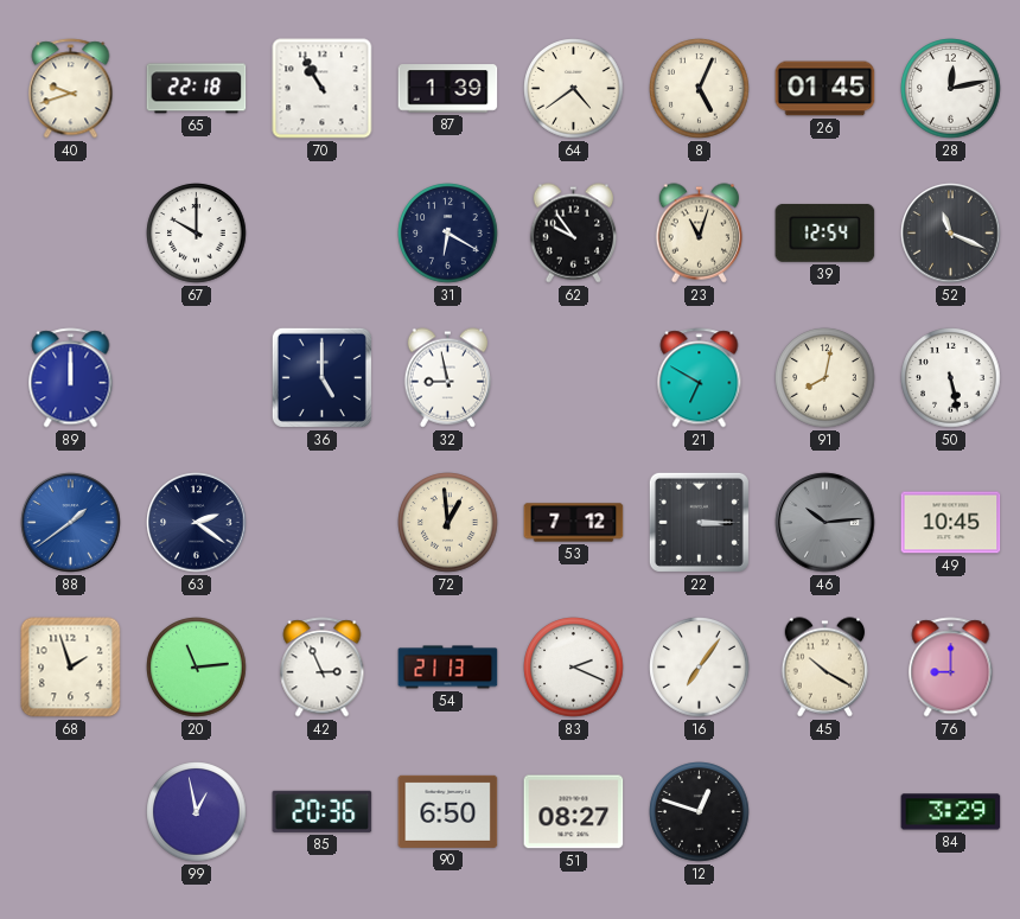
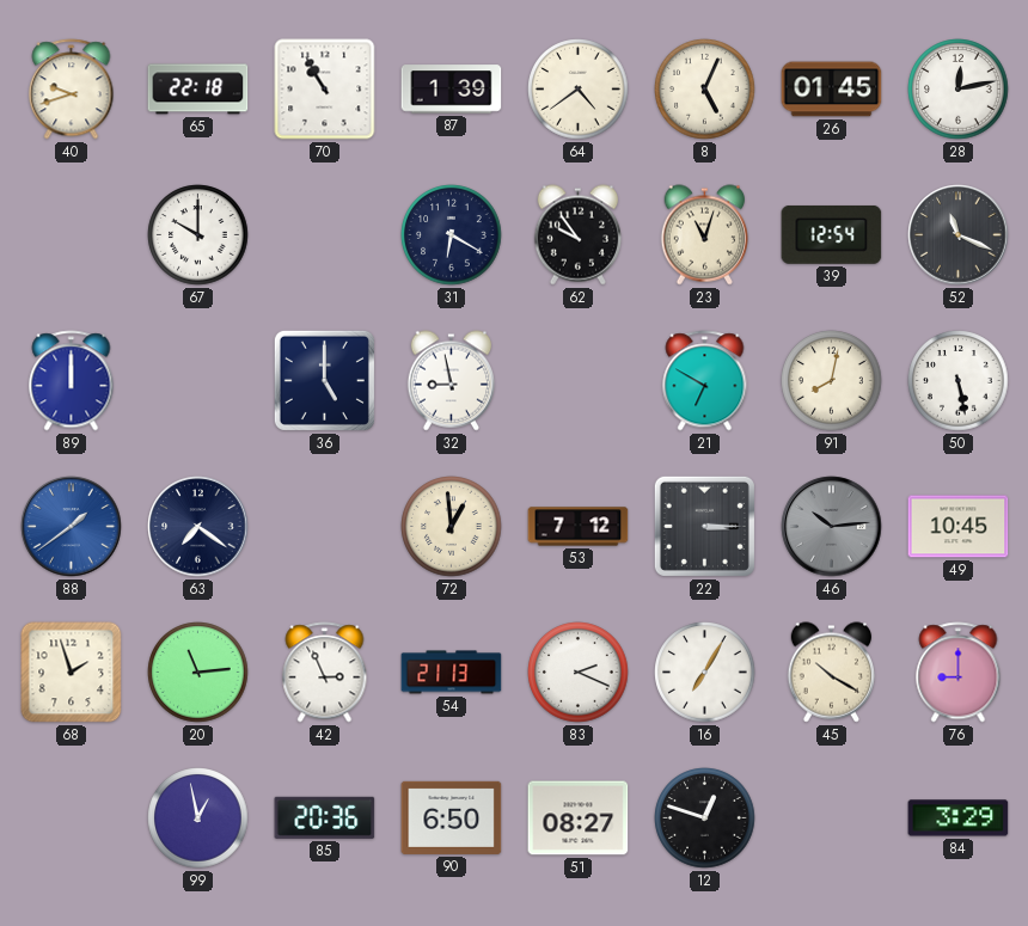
63: 2:21 -> 7:21
16: 7:06 -> 7:05
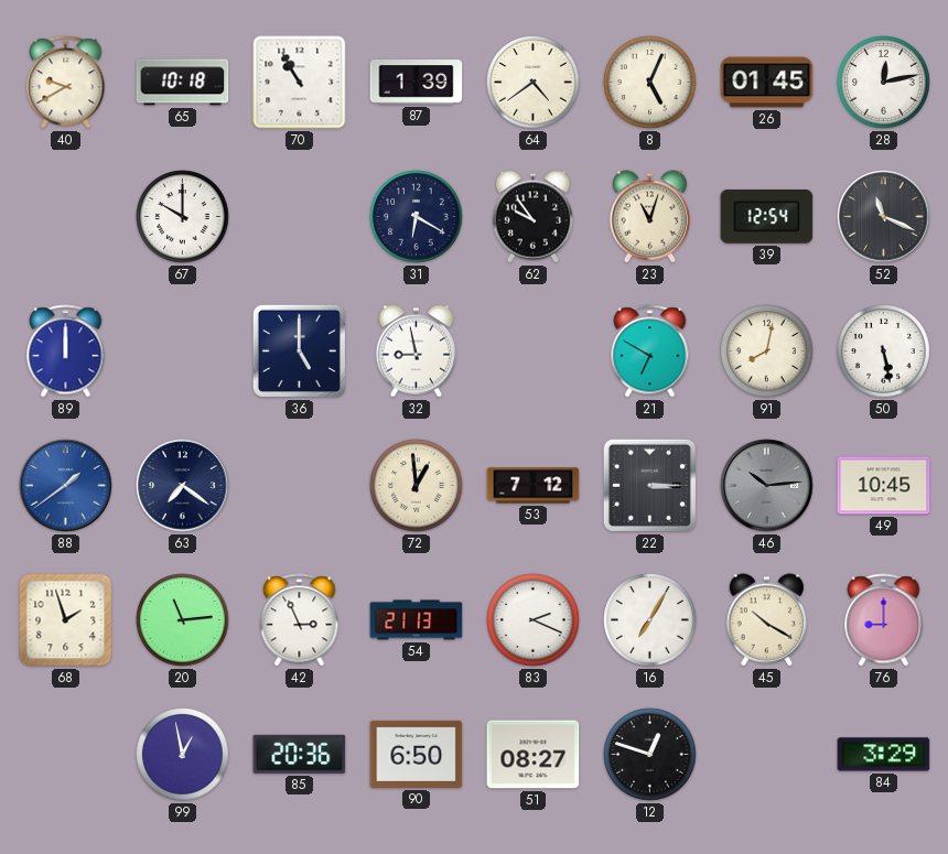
40: 9:42 -> 9:40
65: 22:18 -> 10:18
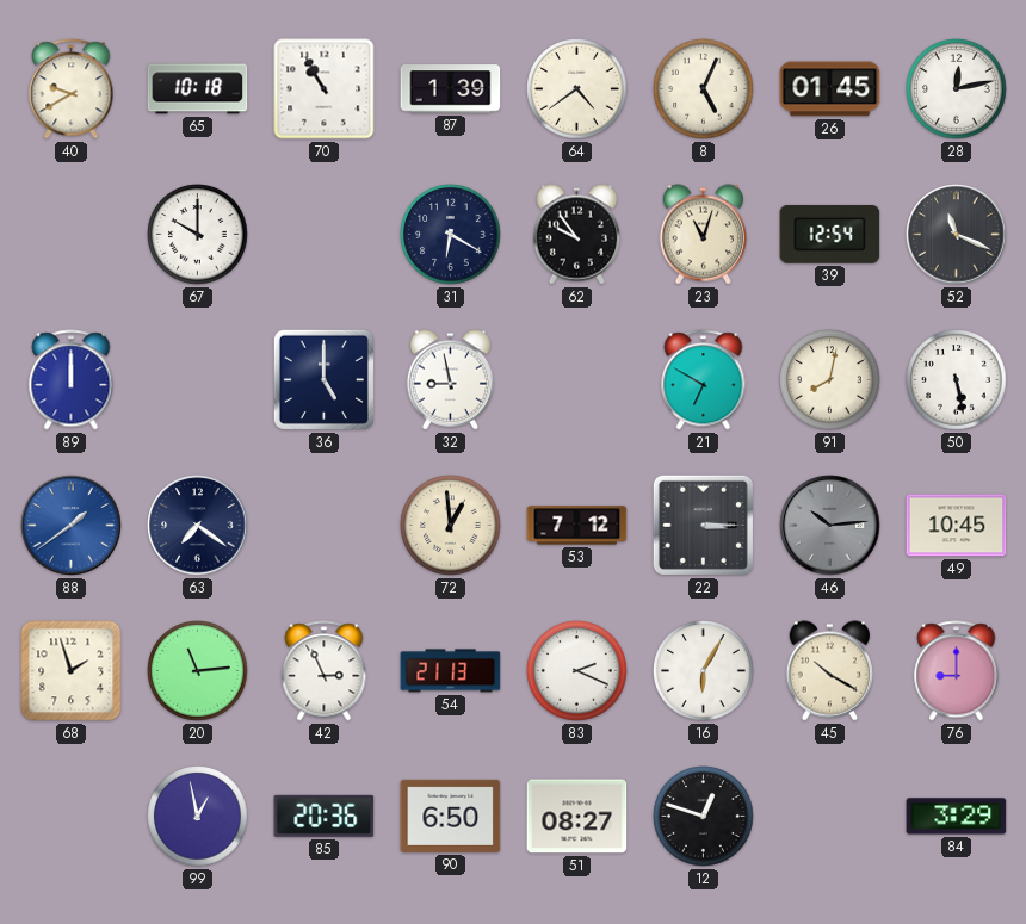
16: 7:05 -> 6:05
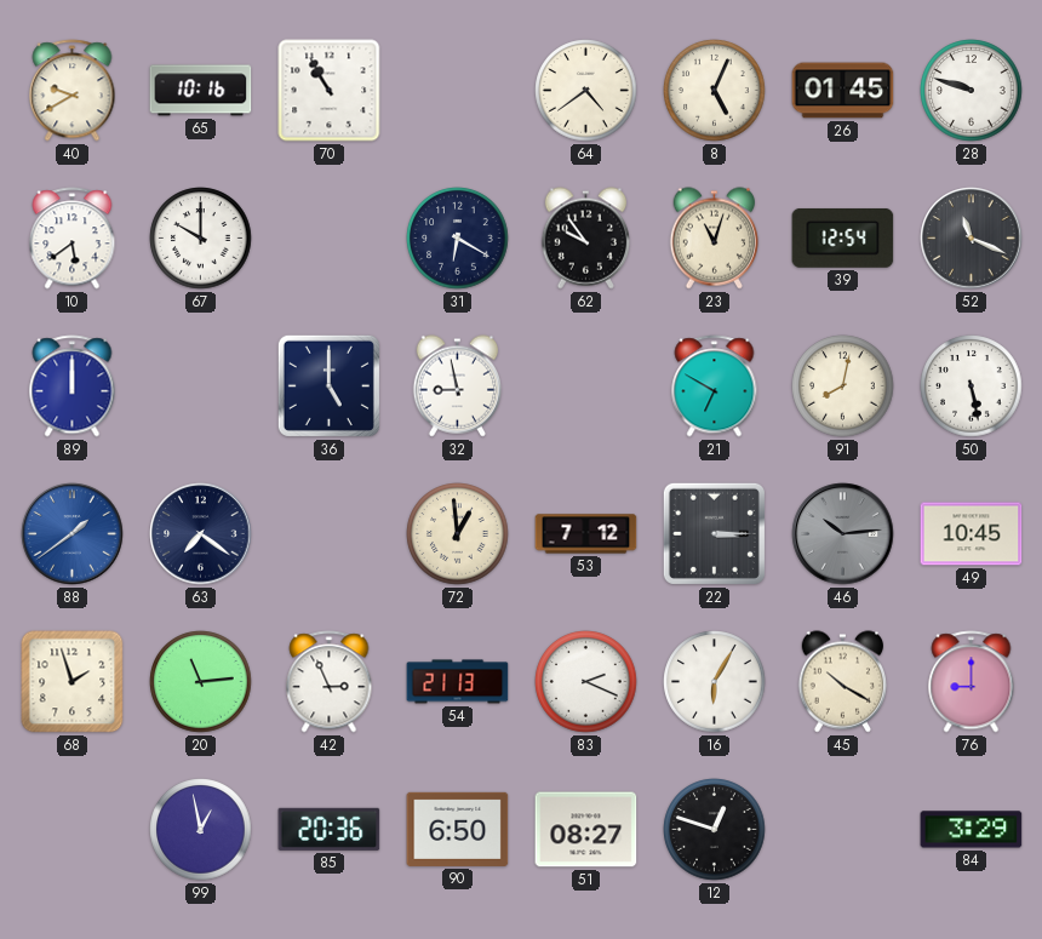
65: 10:18 -> 10:16
87: 1:39 -> none
28: 12:13 -> 9:48
10: none -> 5:39
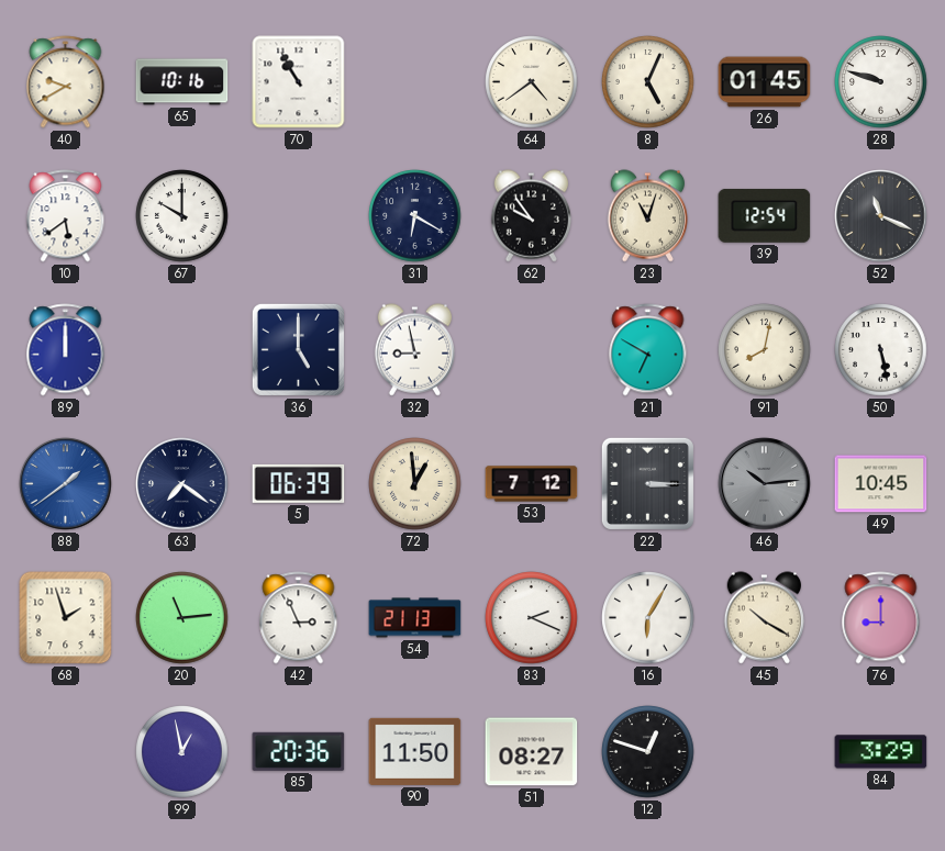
5: none -> 06:39
90: 6:50 -> 11:50
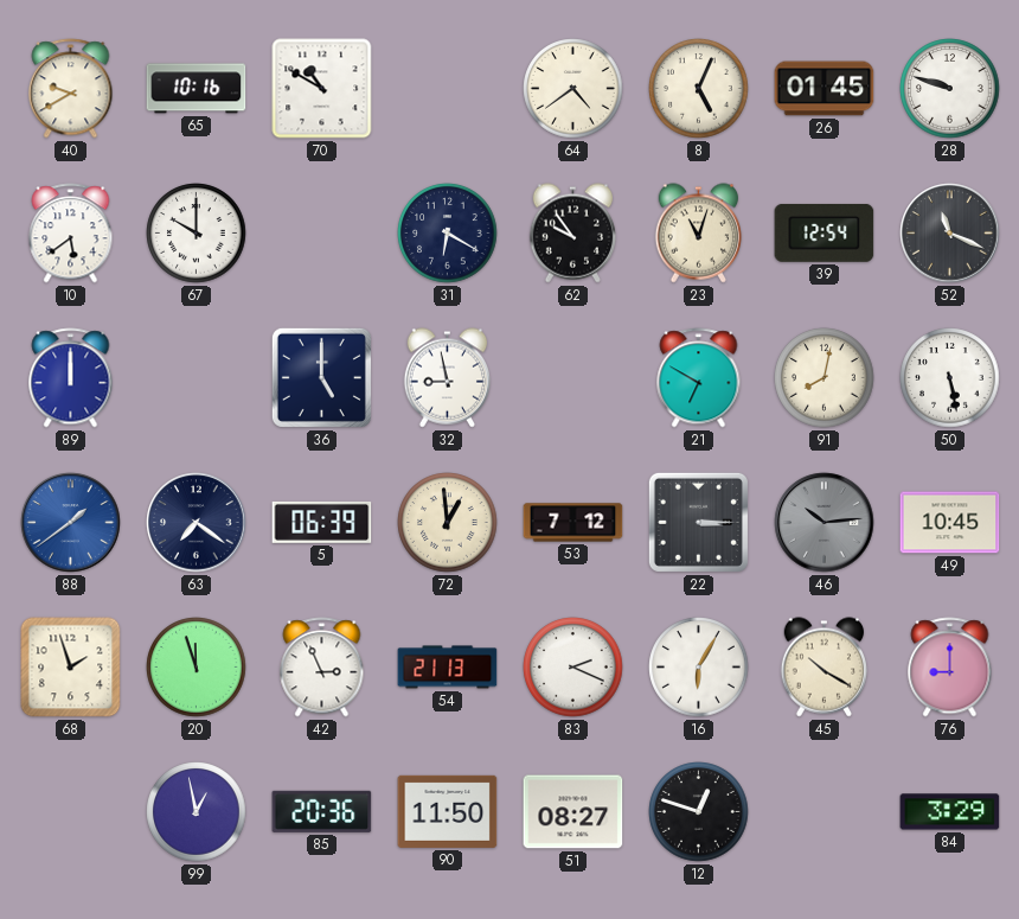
70: 10:55 -> 10:50
20: 11:14 -> 11:57
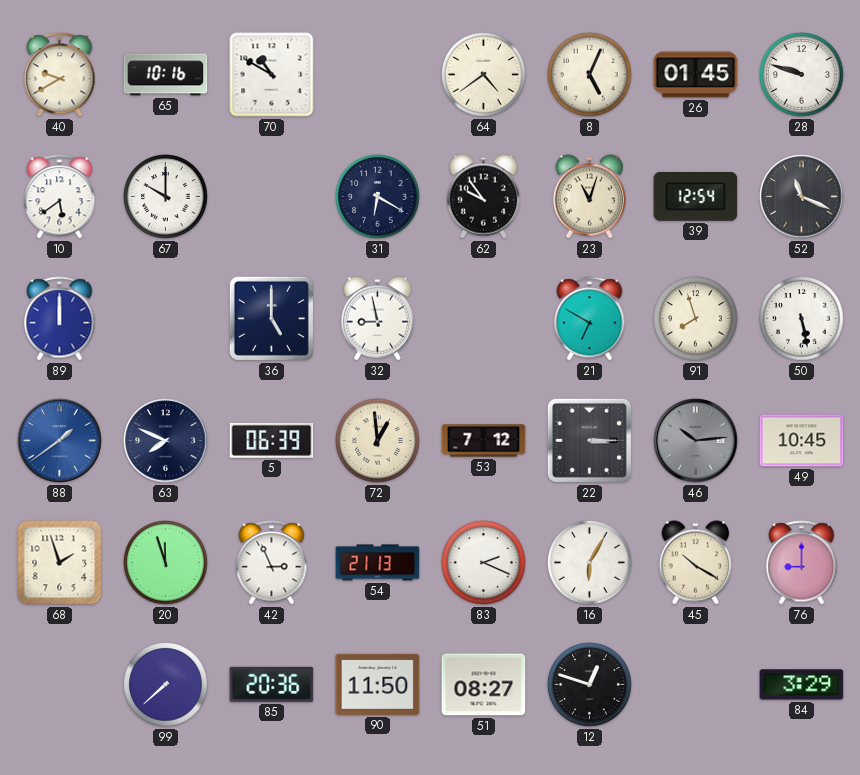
91: 8:02 -> 7:57
63: 7:21 -> 7:49
99: 12:58 -> 7:38
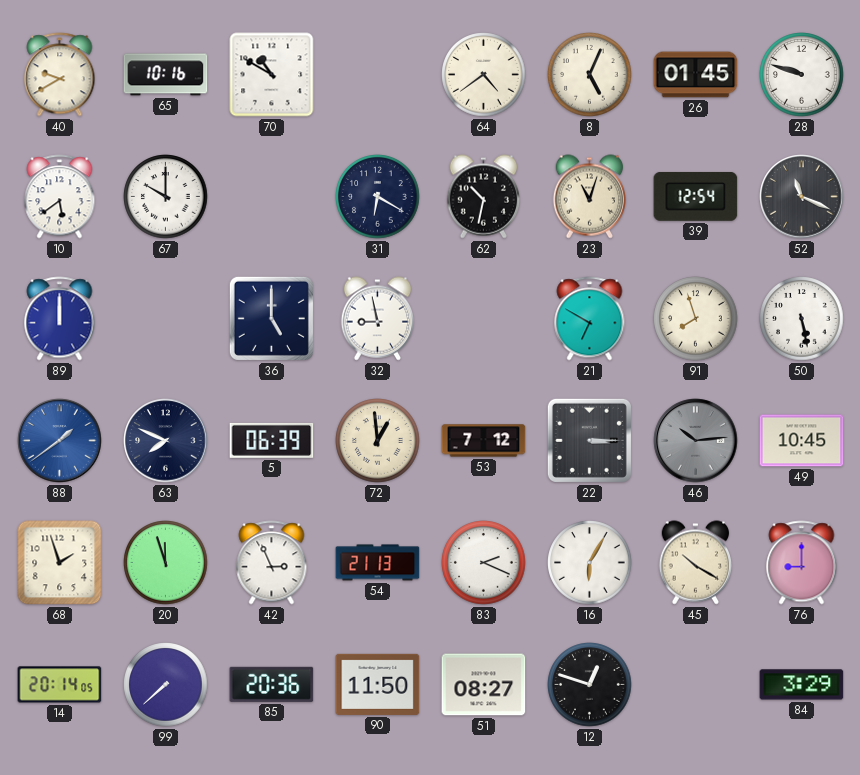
62: 9:54 -> 10:32
14: none -> 20:14
